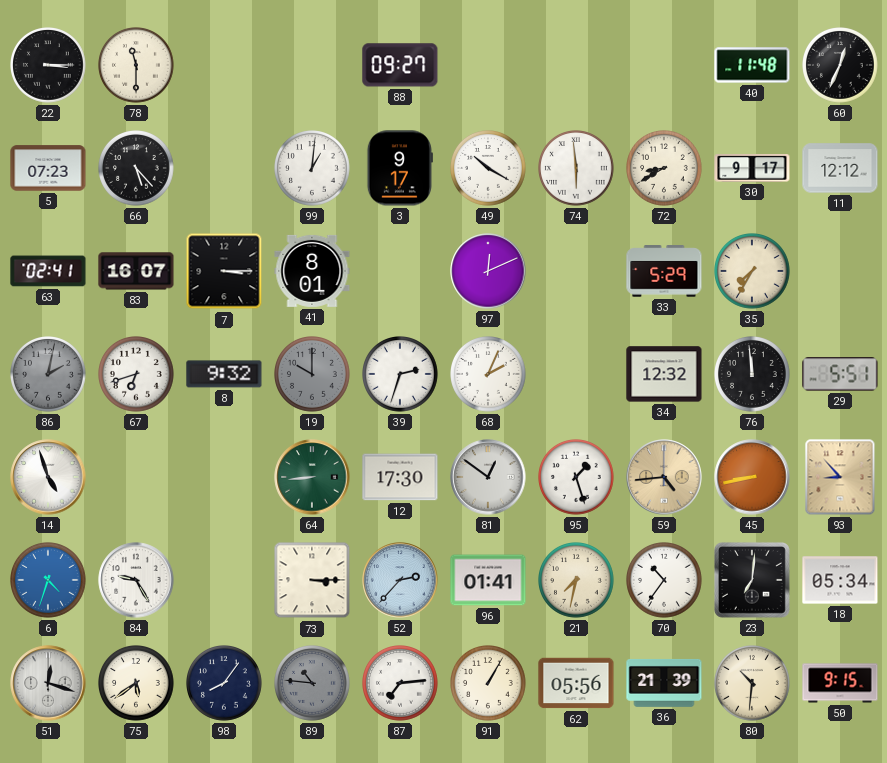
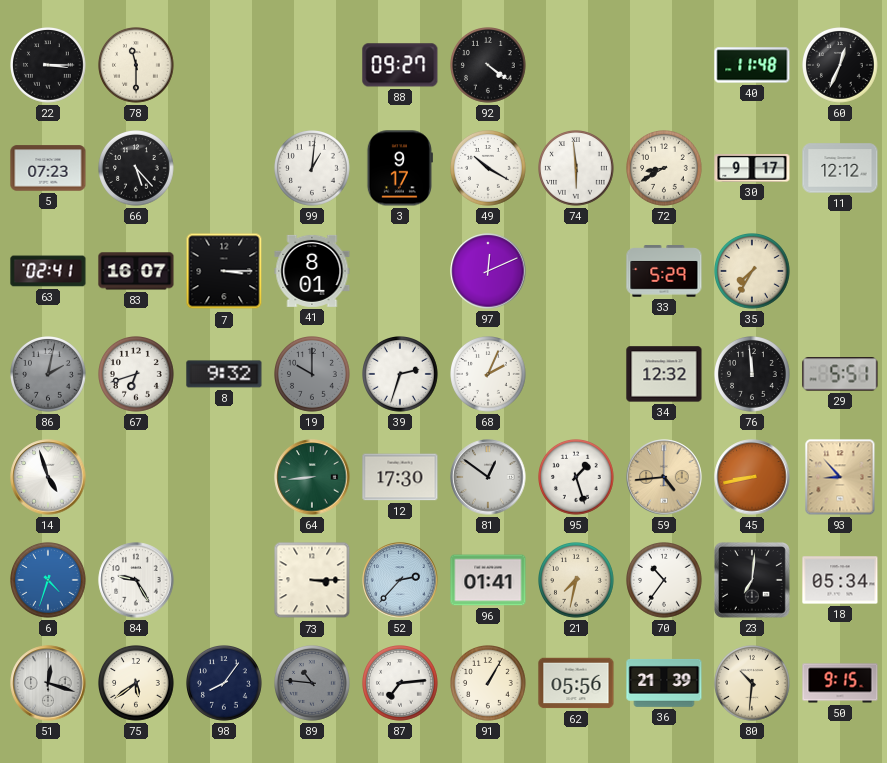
92: none -> 4:21
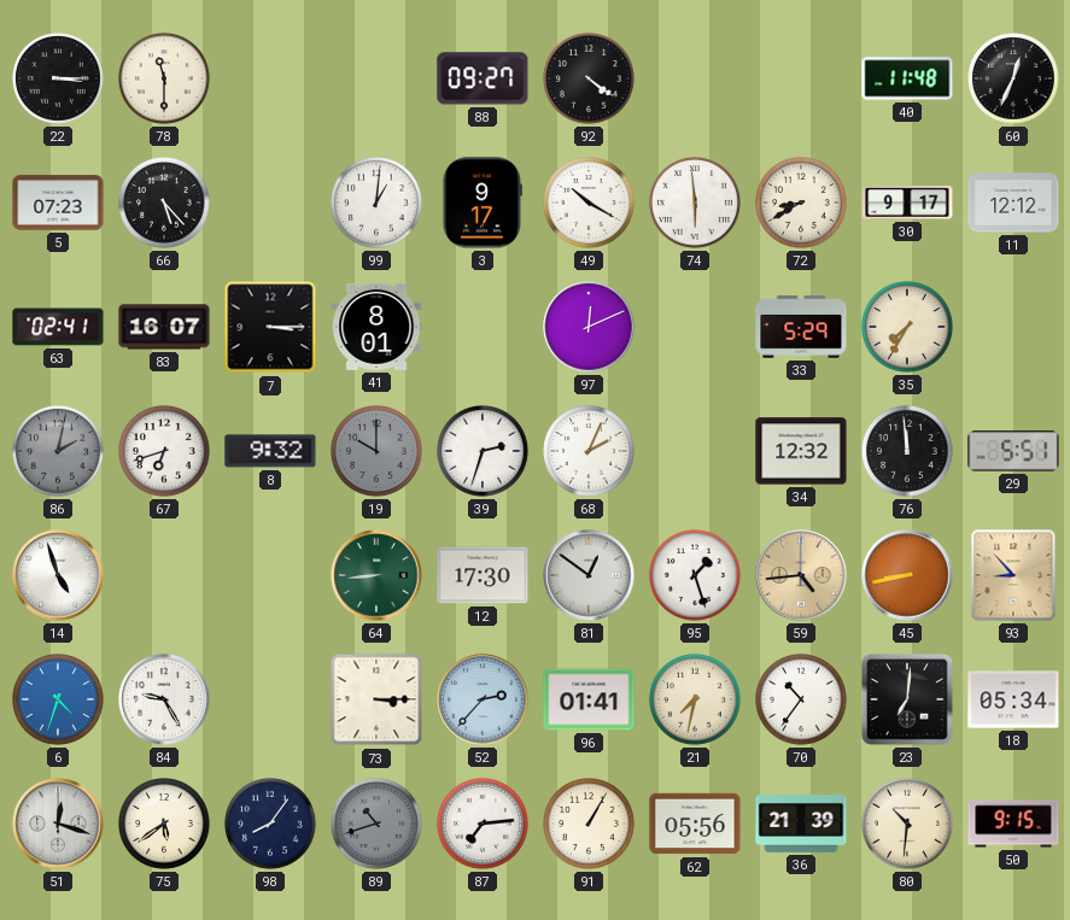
89: 10:46 -> 10:42
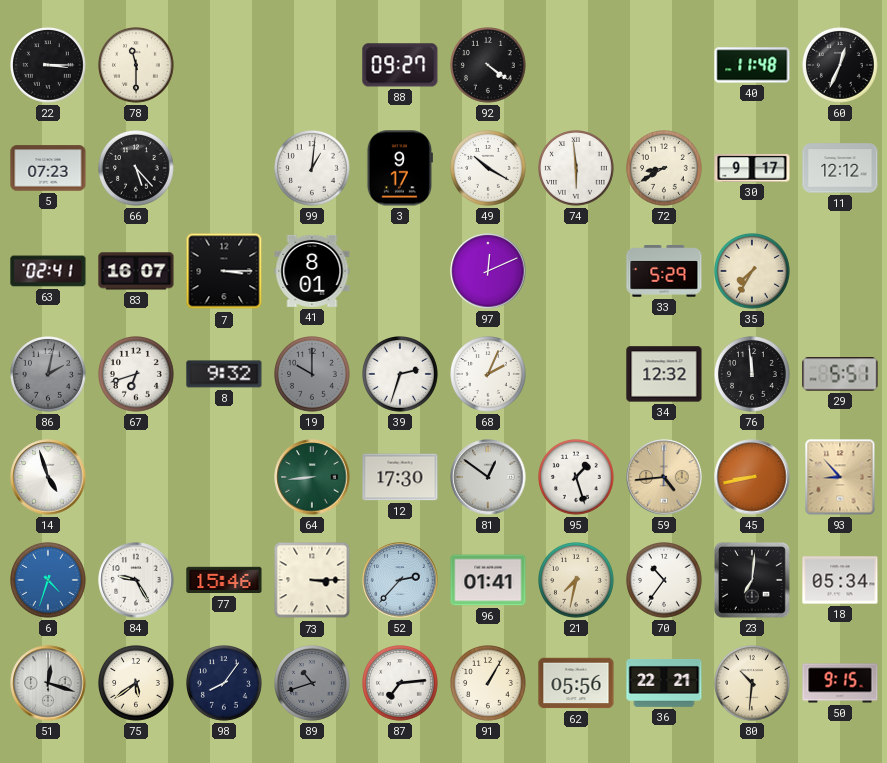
77: none -> 15:46
36: 21:39 -> 22:21
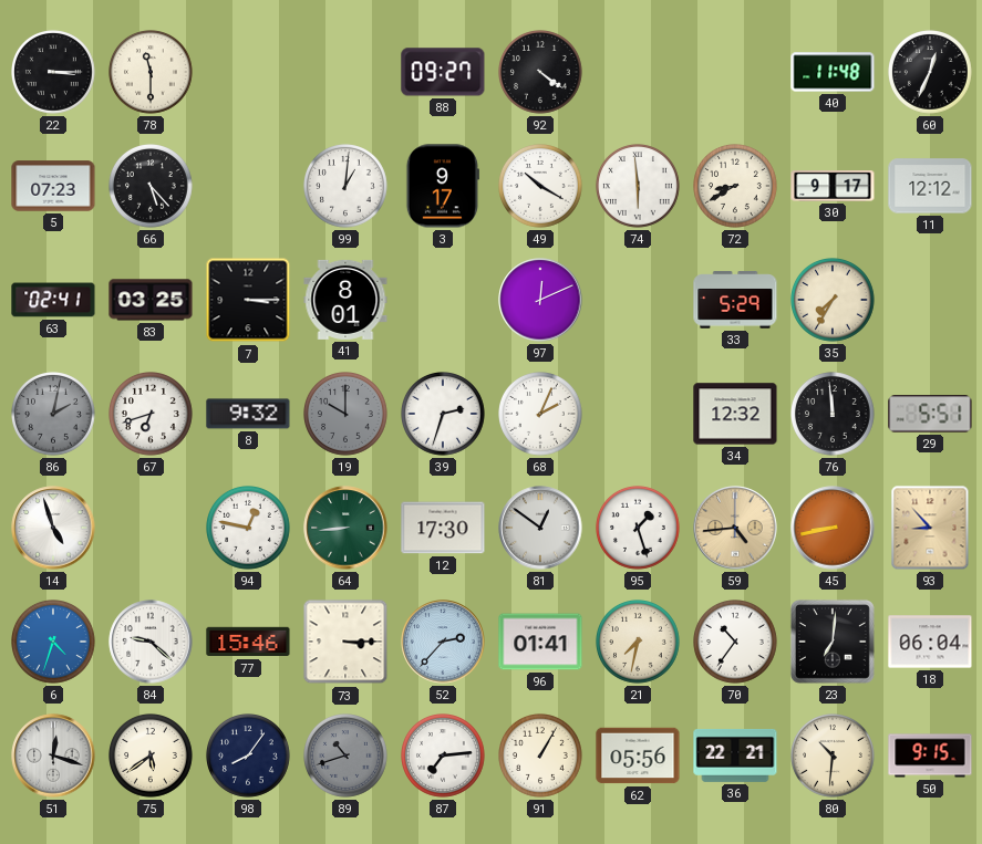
83: 16:07 -> 03:25
94: none -> 12:47
84: 9:25 -> 9:22
18: 05:34 -> 06:04
